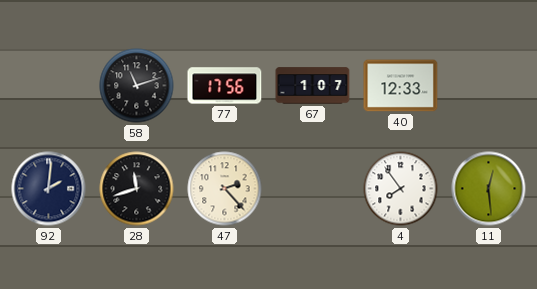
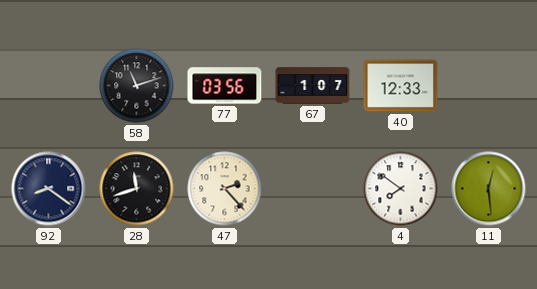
77: 17:56 -> 03:56
92: 2:01 -> 8:21
4: 7:54 -> 7:51
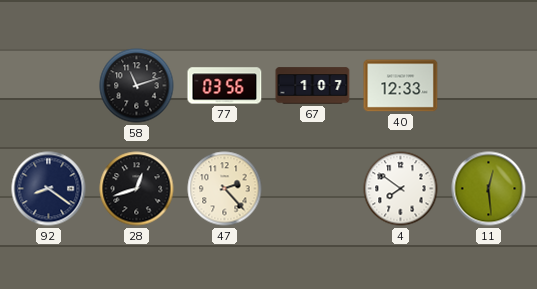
28: 11:42 -> 12:42
